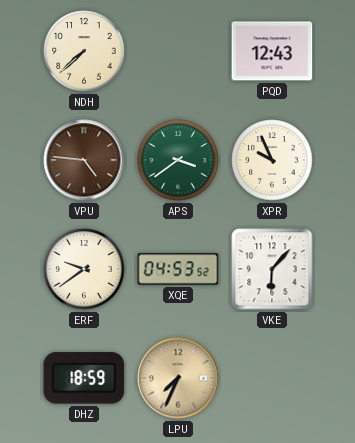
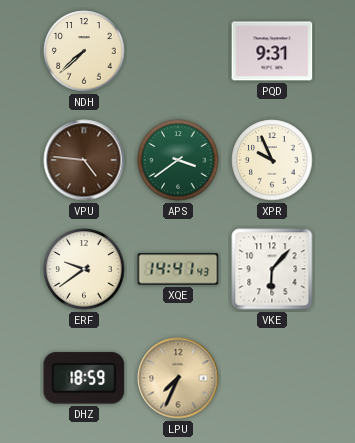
PQD: 12:43 -> 9:31
XQE: 04:53 -> 14:41
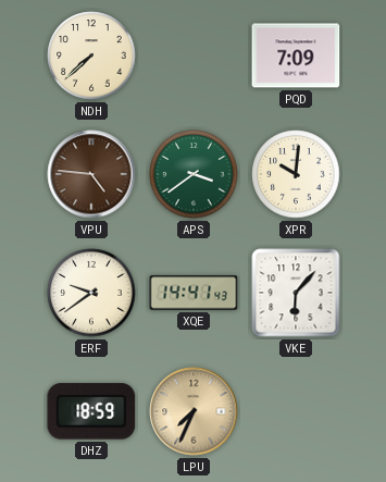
PQD: 9:31 -> 7:09
XPR: 9:56 -> 10:01
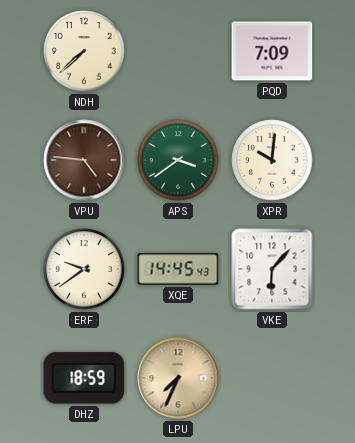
XQE: 14:41 -> 14:45
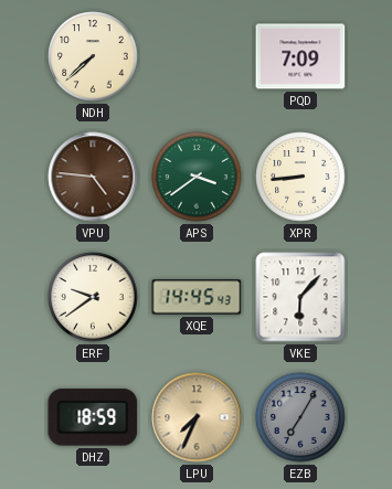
XPR: 10:01 -> 8:44
EZB: none -> 7:05
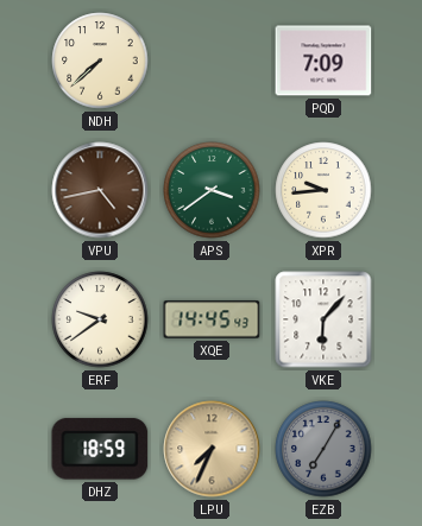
VPU: 4:46 -> 4:43
XPR: 8:44 -> 9:44
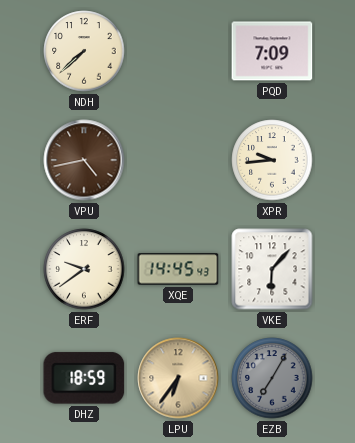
APS: 3:39 -> none
LPU: 7:34 -> 6:36
